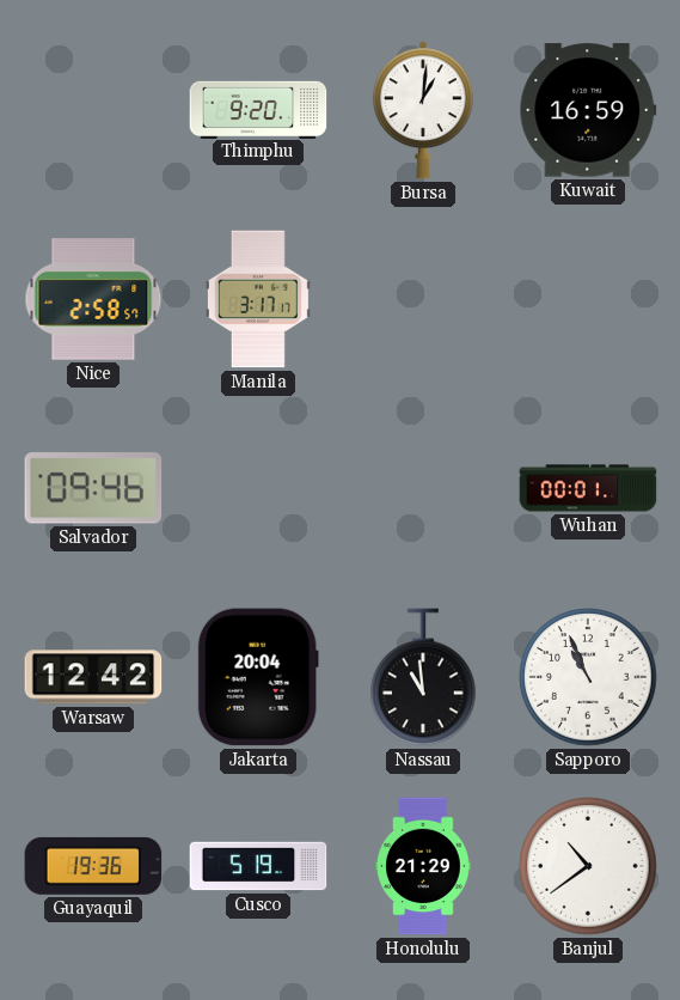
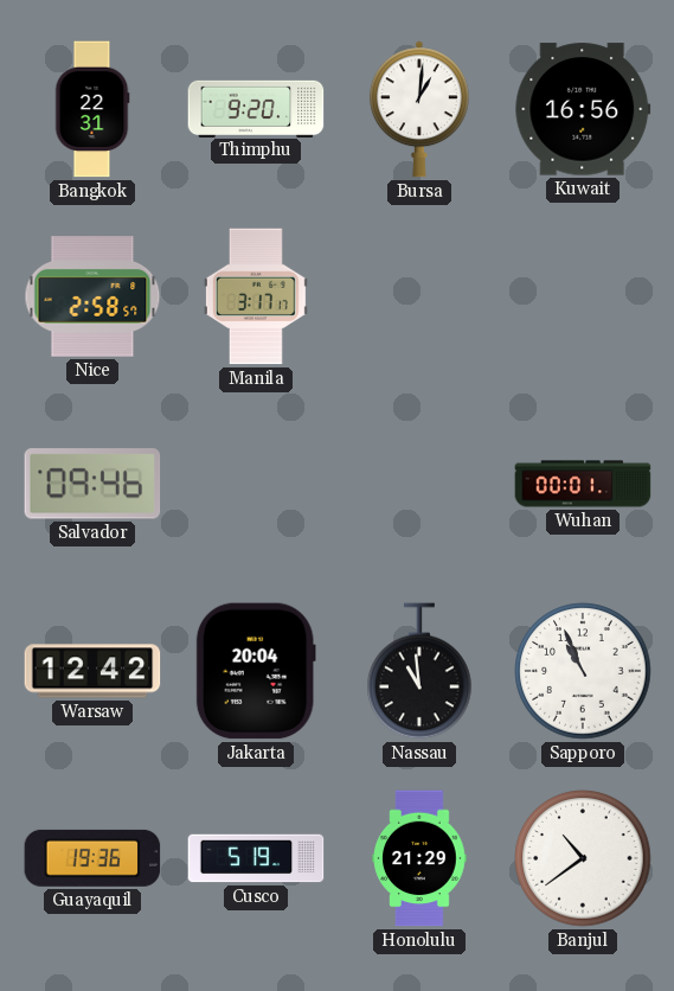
Bangkok: none -> 22:31
Kuwait: 16:59 -> 16:56
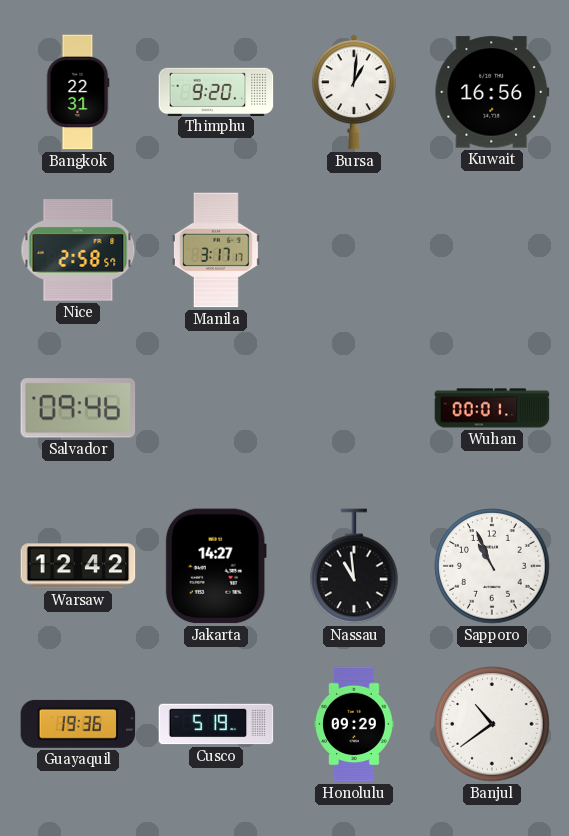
Jakarta: 20:04 -> 14:27
Honolulu: 21:29 -> 09:29
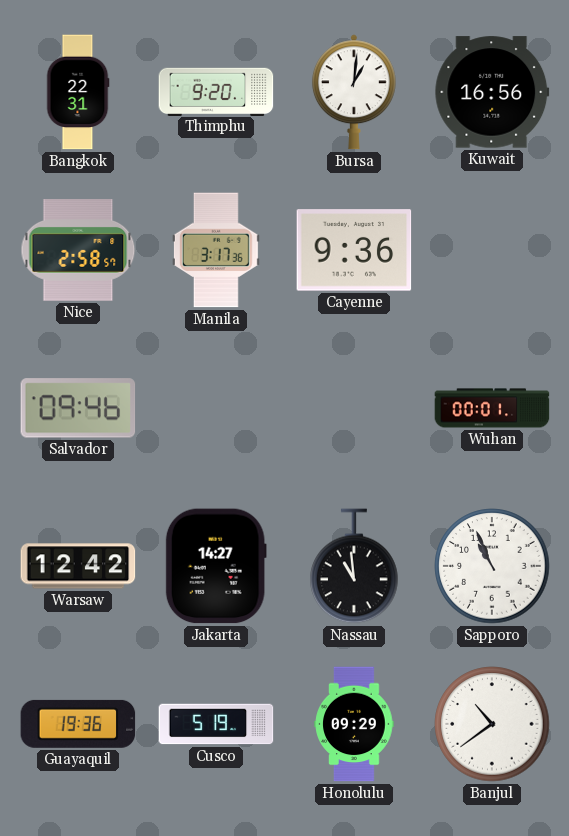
Manila: 3:17:17 -> 3:17:36
Cayenne: none -> 9:36
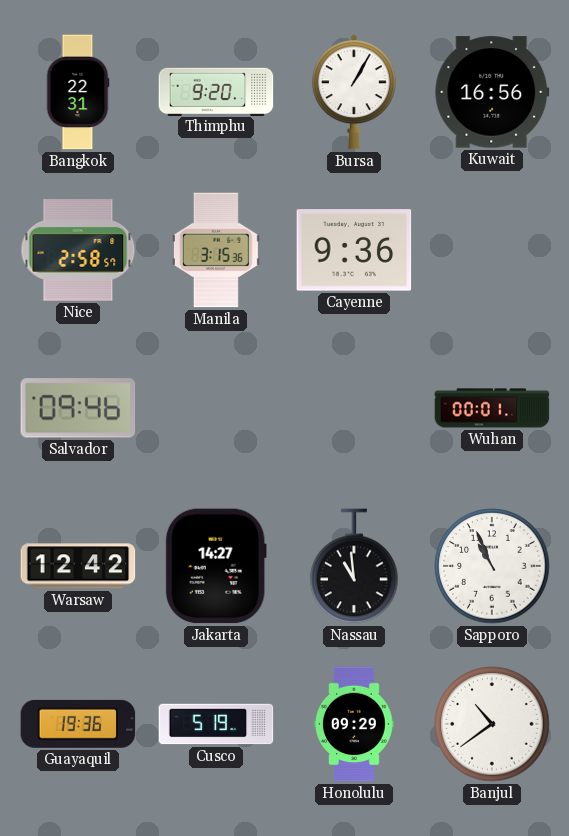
Bursa: 1:01 -> 1:05
Manila: 3:17 -> 3:15
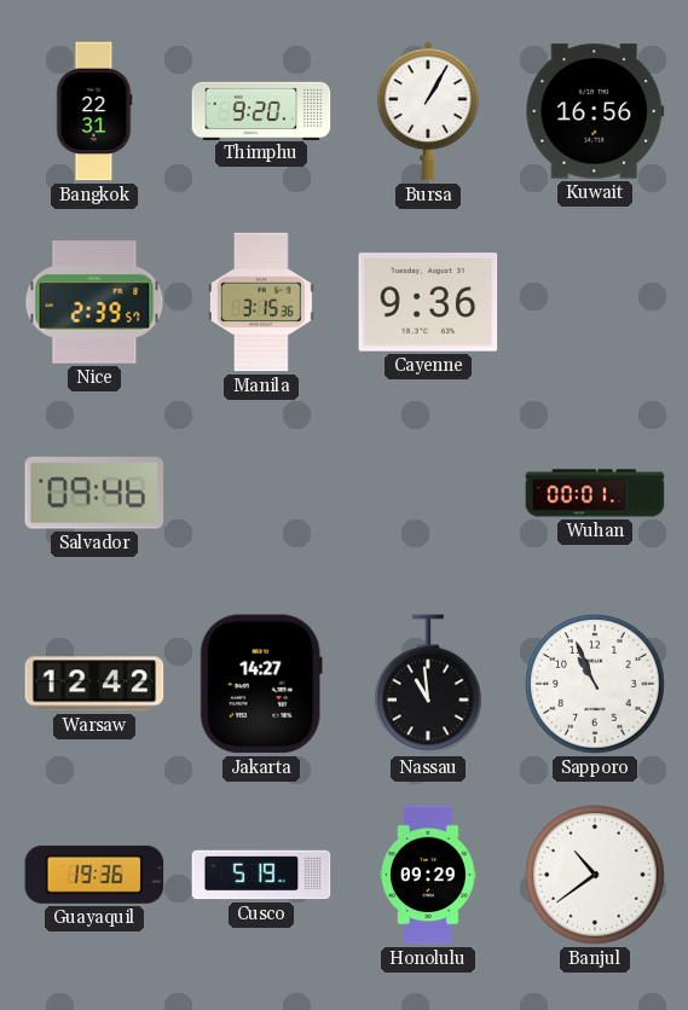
Nice: 2:58 -> 2:39
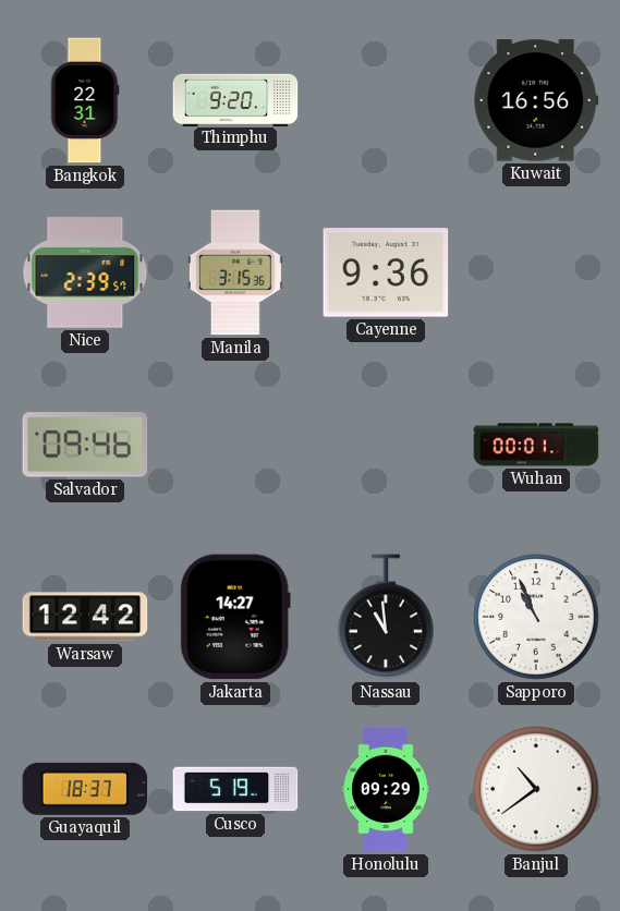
Bursa: 1:05 -> none
Guayaquil: 19:36 -> 18:37
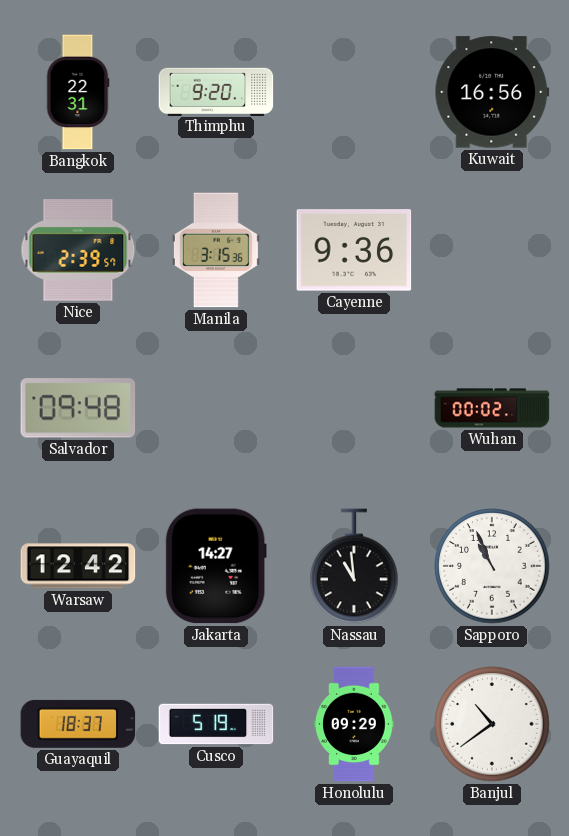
Salvador: 09:46 -> 09:48
Wuhan: 00:01 -> 00:02
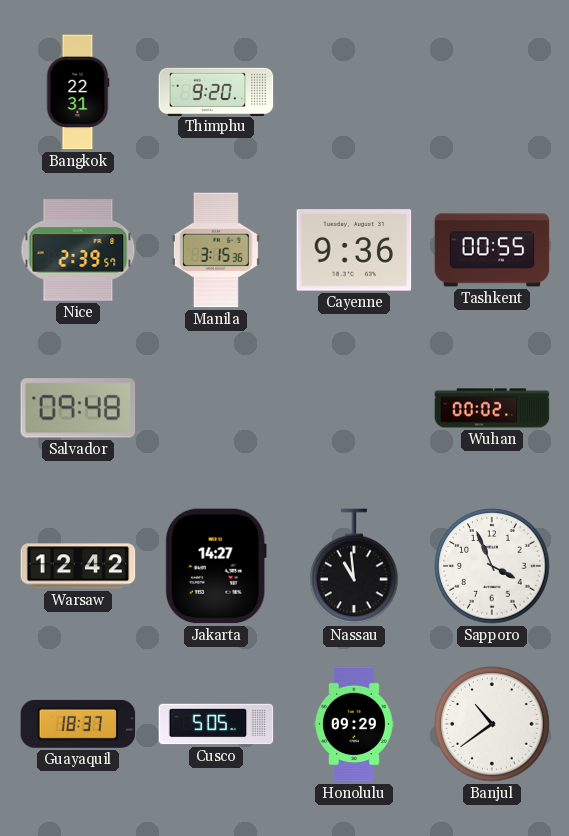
Kuwait: 16:56 -> none
Tashkent: none -> 00:55
Sapporo: 10:56 -> 3:56
Cusco: 5:19 -> 5:05
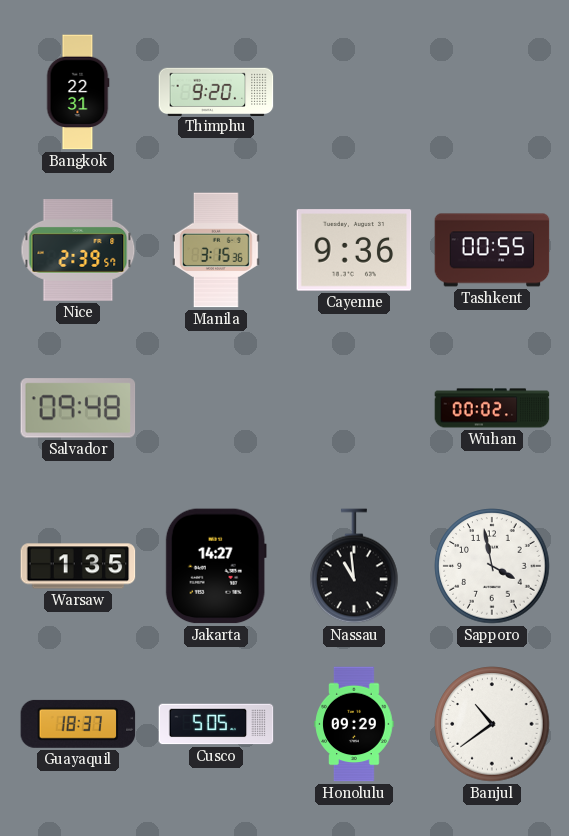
Warsaw: 12:42 -> 1:35
Sapporo: 3:56 -> 3:58
